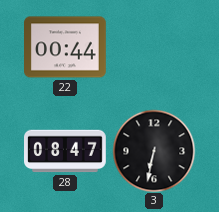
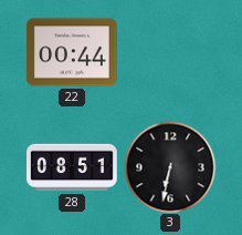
28: 08:47 -> 08:51
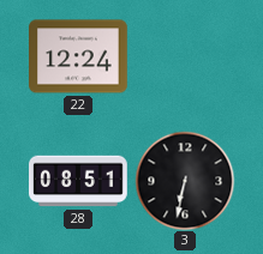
22: 00:44 -> 12:24
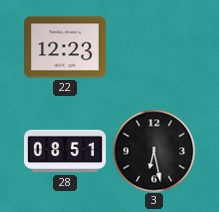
22: 12:24 -> 12:23
3: 6:32 -> 6:28
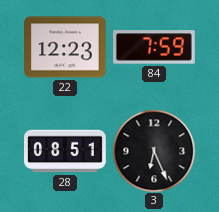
84: none -> 7:59
3: 6:28 -> 6:26
